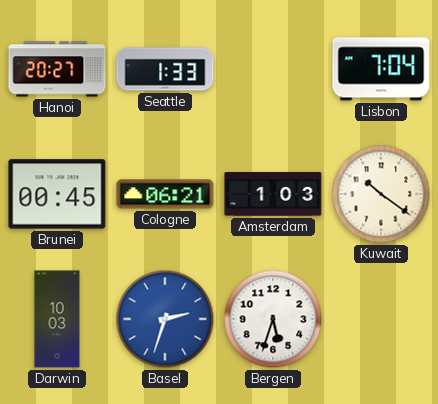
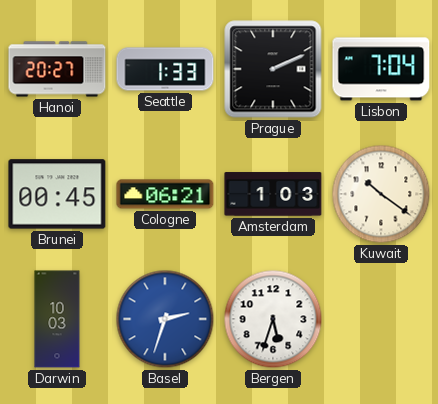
Prague: none -> 2:11
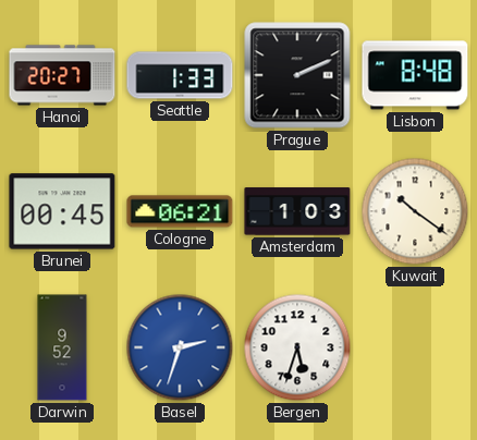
Lisbon: 7:04 -> 8:48
Darwin: 10:03 -> 9:52
